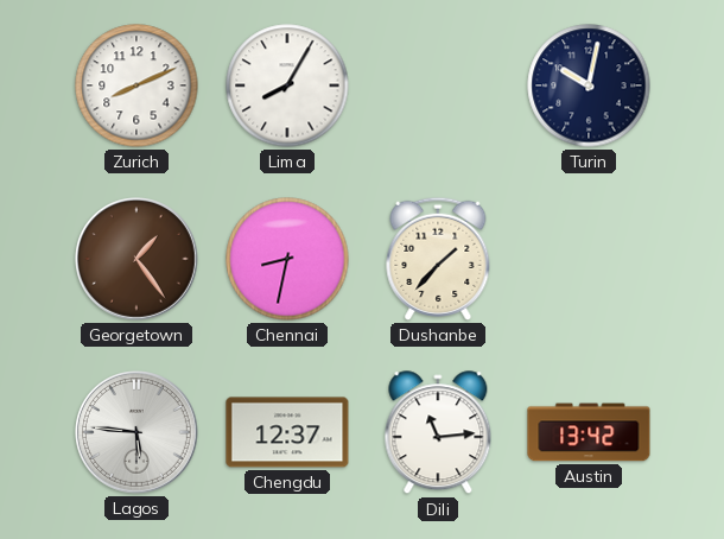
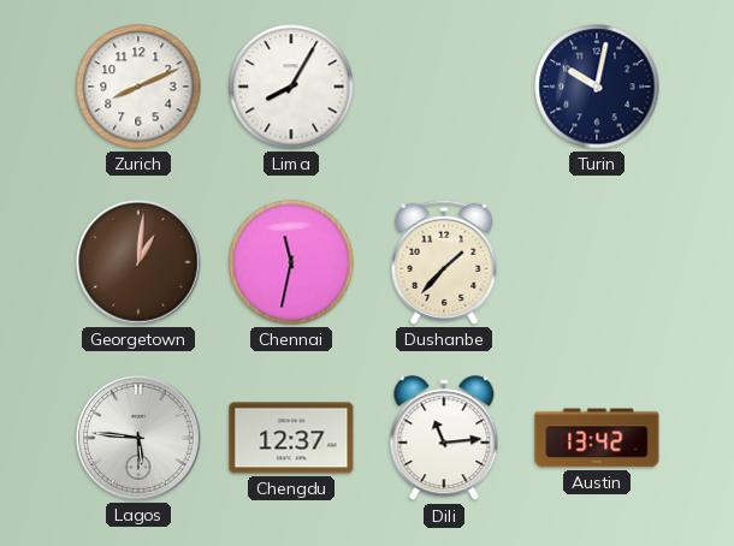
Georgetown: 1:24 -> 1:01
Chennai: 8:32 -> 11:32
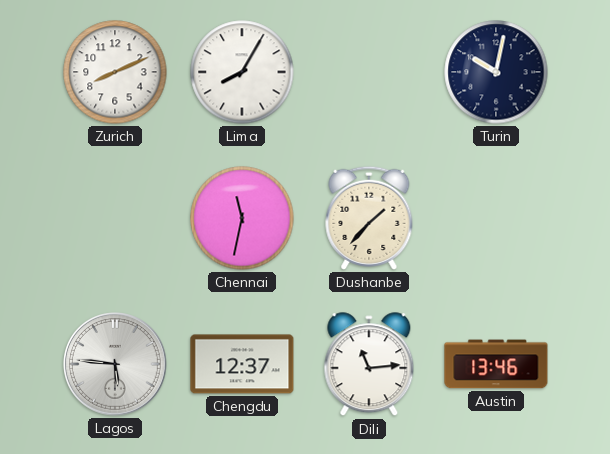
Georgetown: 1:01 -> none
Austin: 13:42 -> 13:46
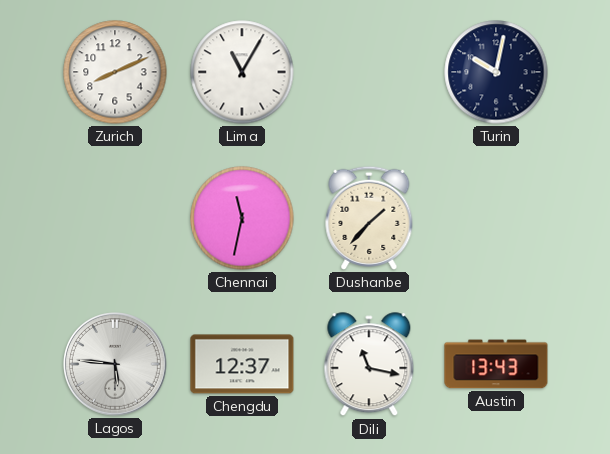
Lima: 8:05 -> 11:05
Dili: 11:14 -> 11:17
Austin: 13:46 -> 13:43
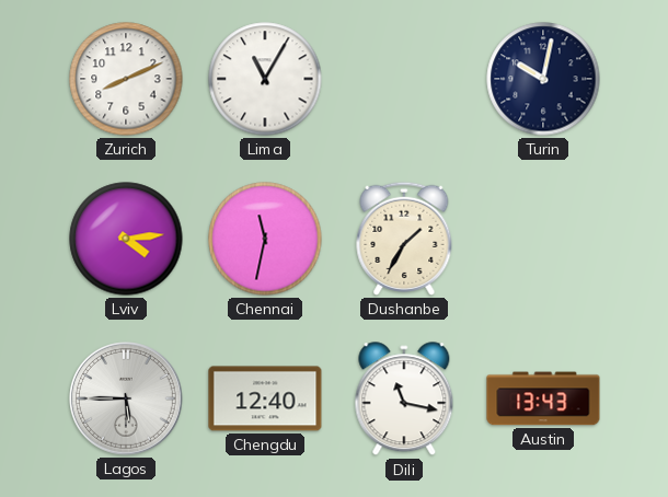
Lviv: none -> 4:14
Dushanbe: 1:37 -> 1:35
Lagos: 5:46 -> 5:45
Chengdu: 12:37 -> 12:40
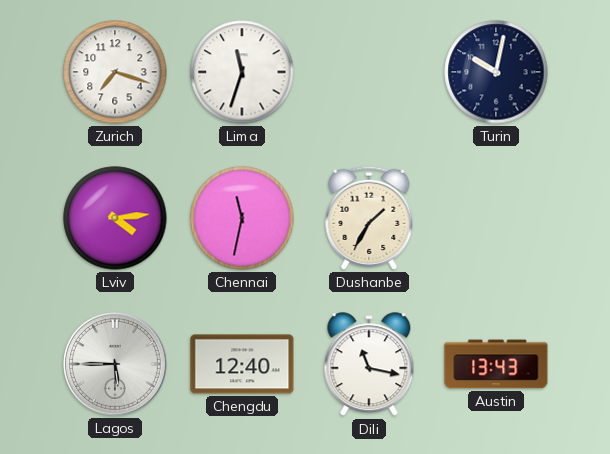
Zurich: 8:11 -> 7:18
Lima: 11:05 -> 11:33
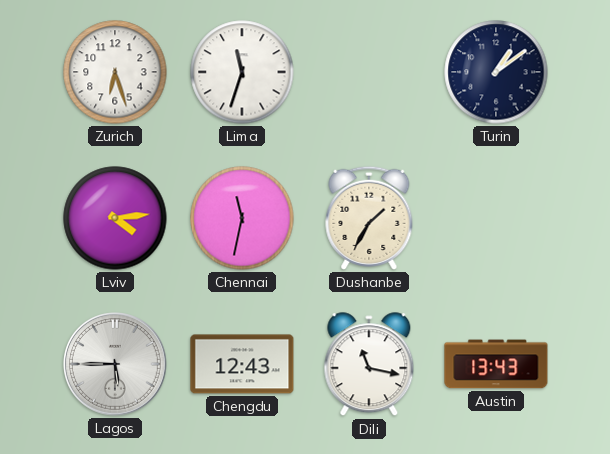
Zurich: 7:18 -> 6:27
Turin: 10:02 -> 1:09
Chengdu: 12:40 -> 12:43
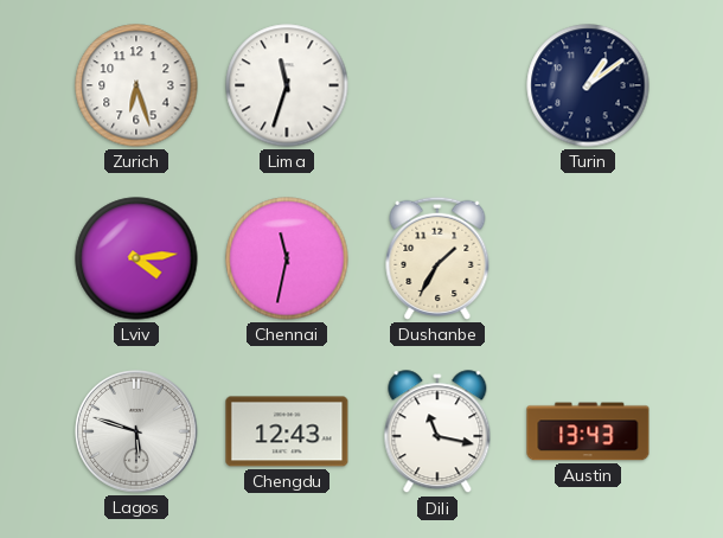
Lagos: 5:45 -> 5:48
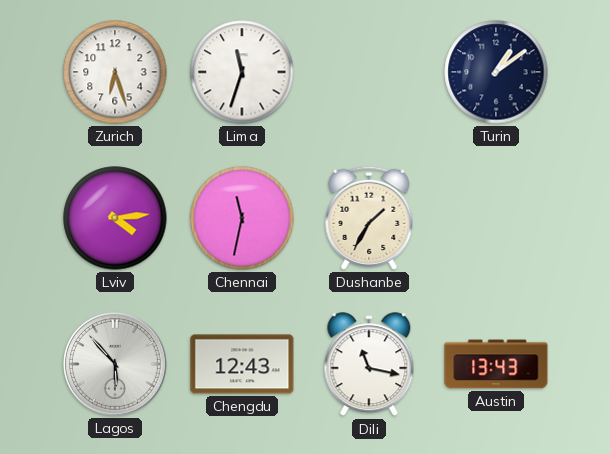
Lagos: 5:48 -> 5:53
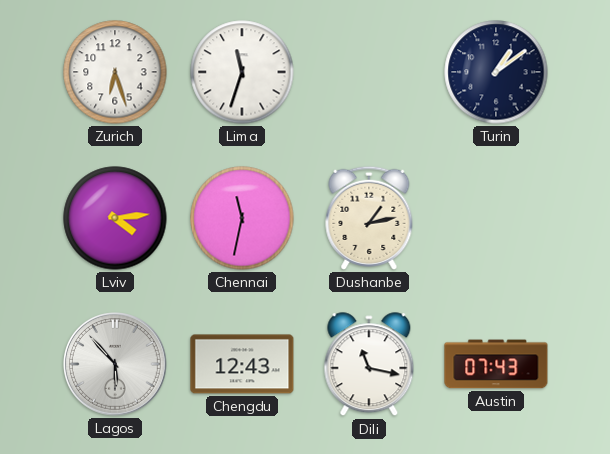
Dushanbe: 1:35 -> 1:13
Austin: 13:43 -> 07:43
